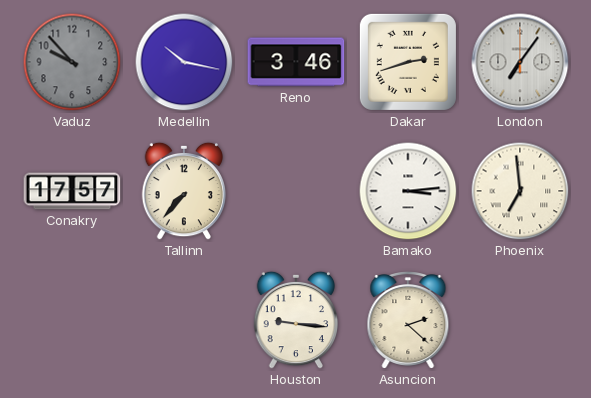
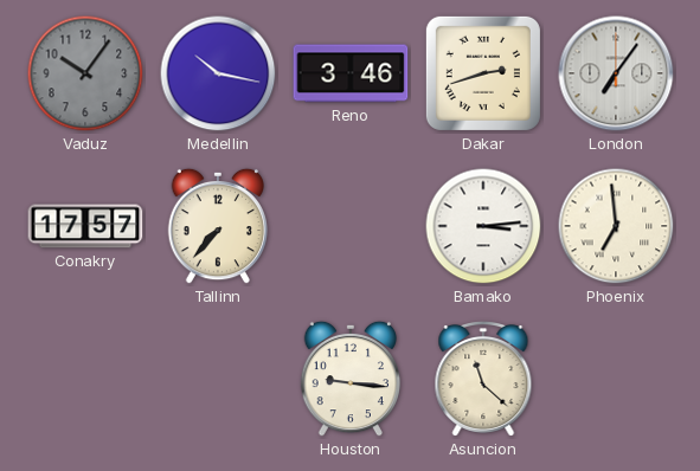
Vaduz: 9:53 -> 10:06
Asuncion: 2:22 -> 11:22
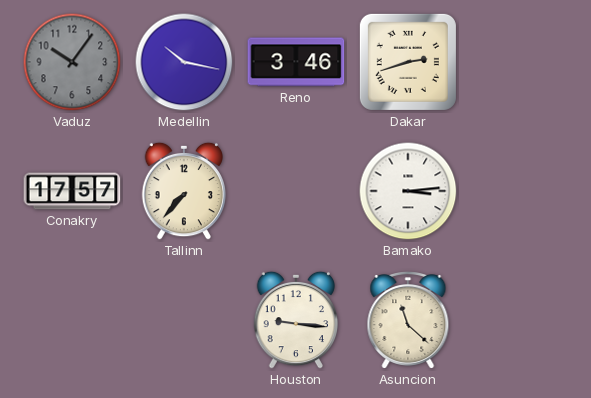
London: 7:06 -> none
Phoenix: 6:59 -> none
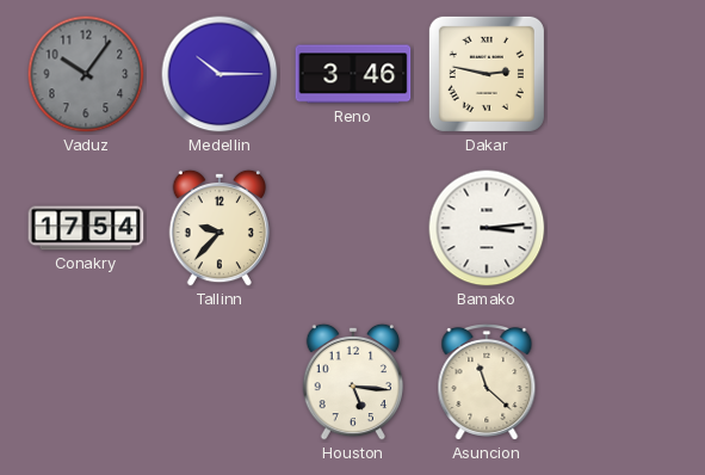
Medellin: 10:17 -> 10:15
Dakar: 2:42 -> 2:47
Conakry: 17:57 -> 17:54
Tallinn: 7:37 -> 9:37
Houston: 9:16 -> 5:16
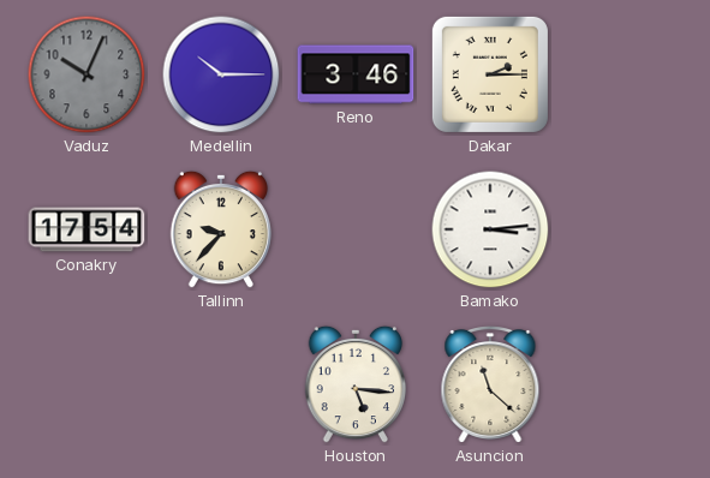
Vaduz: 10:06 -> 10:04
Dakar: 2:47 -> 2:15
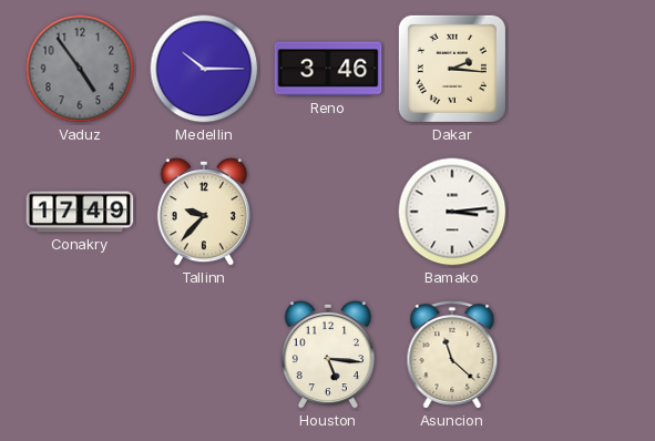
Vaduz: 10:04 -> 4:54
Dakar: 2:15 -> 2:16
Conakry: 17:54 -> 17:49
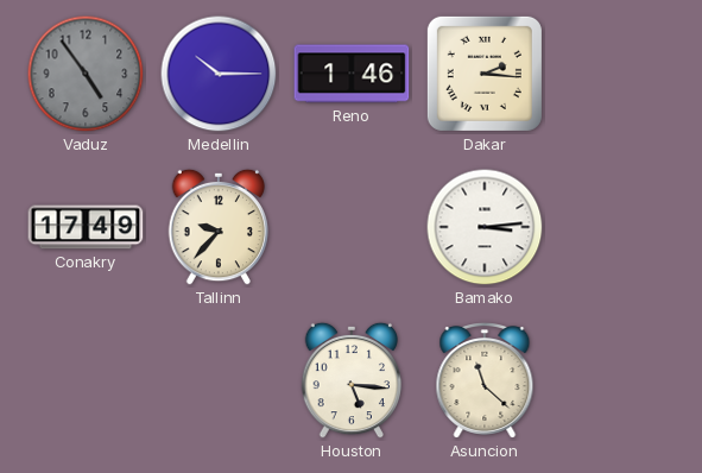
Reno: 3:46 -> 1:46
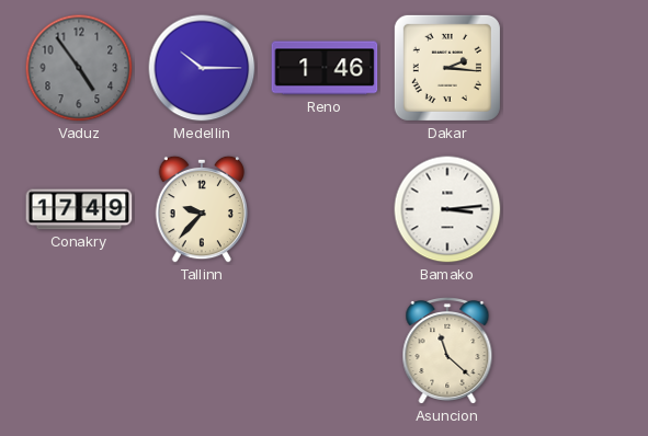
Houston: 5:16 -> none
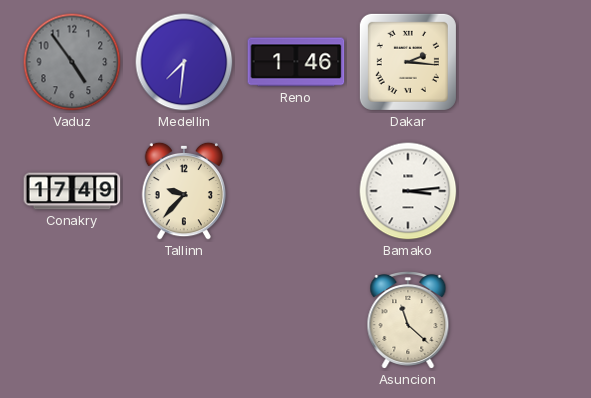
Medellin: 10:15 -> 7:31
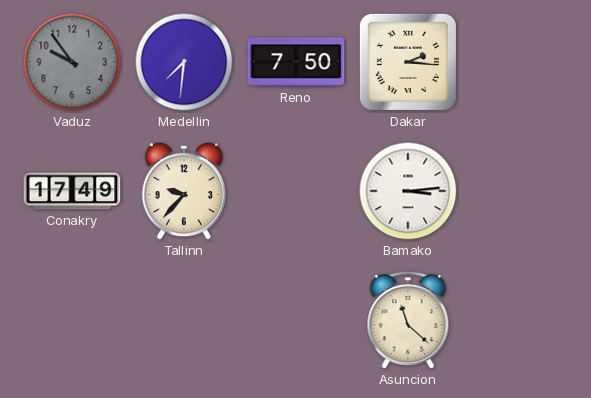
Vaduz: 4:54 -> 9:54
Reno: 1:46 -> 7:50
